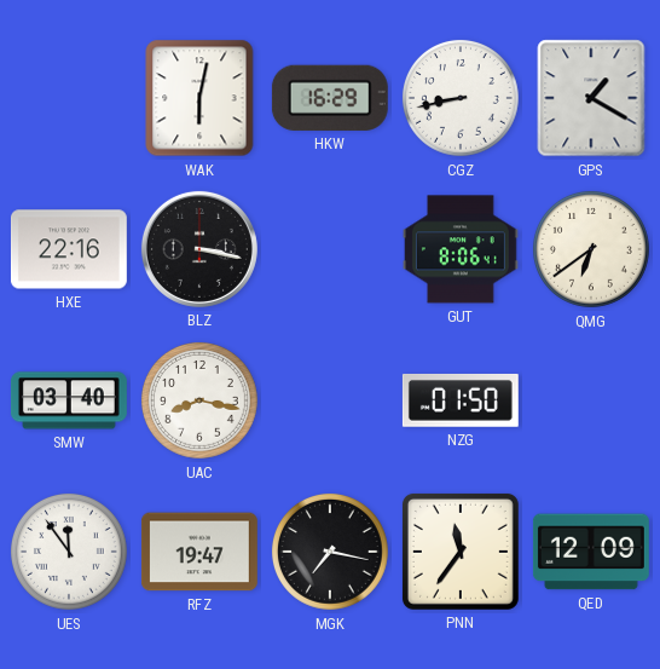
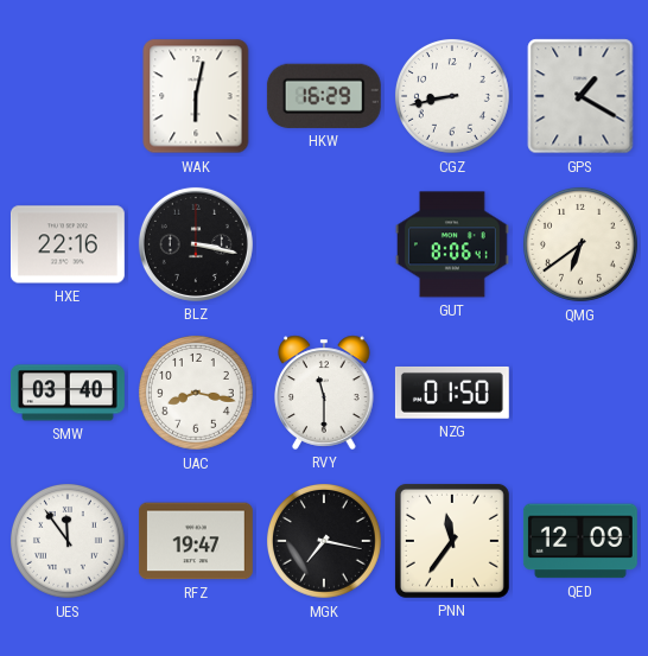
RVY: none -> 11:30
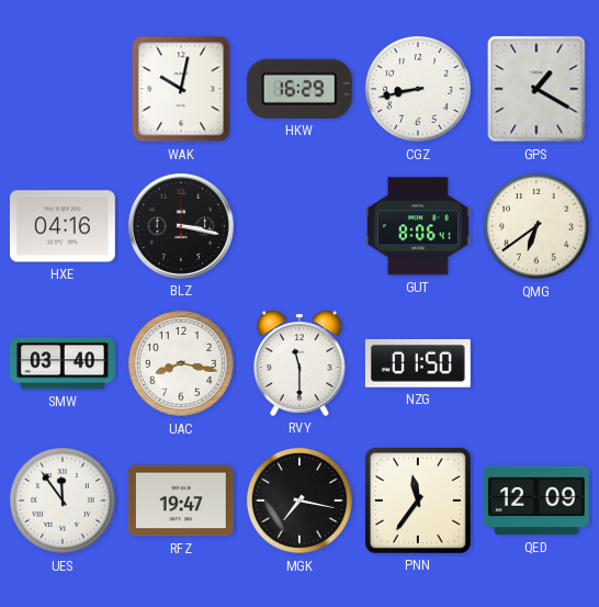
WAK: 6:02 -> 10:02
HXE: 22:16 -> 04:16
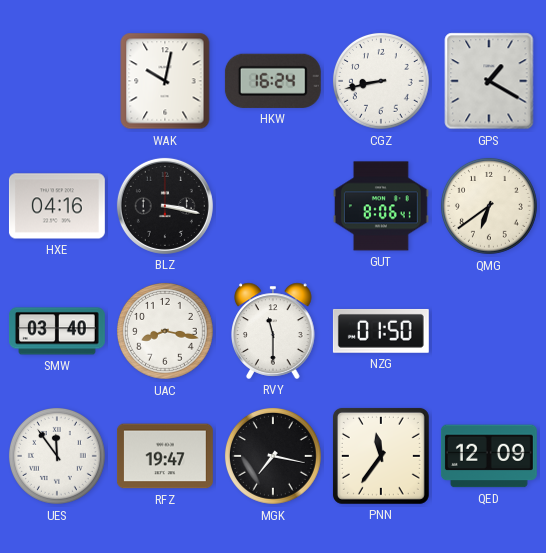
HKW: 16:29 -> 16:24
